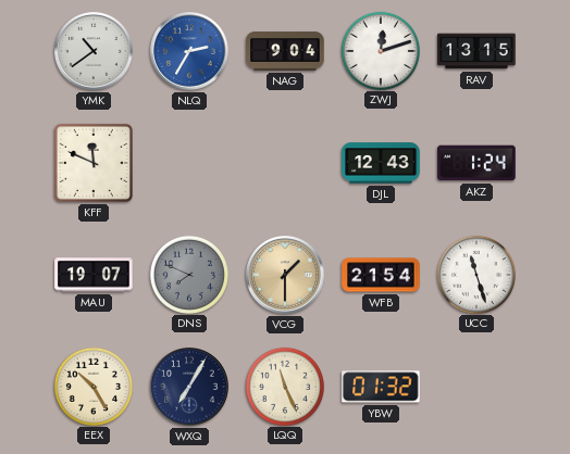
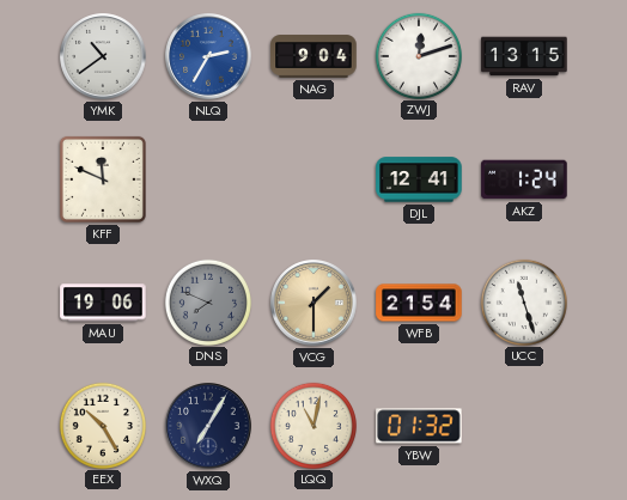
DJL: 12:43 -> 12:41
MAU: 19:07 -> 19:06
LQQ: 11:26 -> 11:02
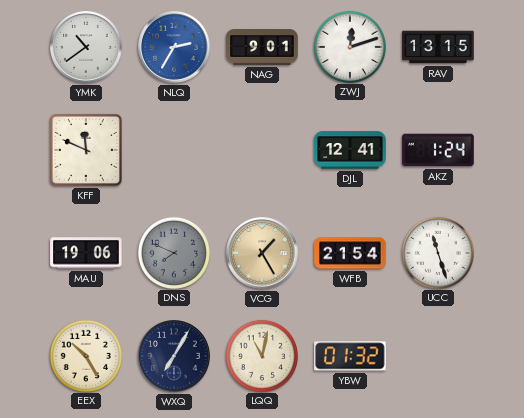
NAG: 9:04 -> 9:01
VCG: 1:30 -> 1:25
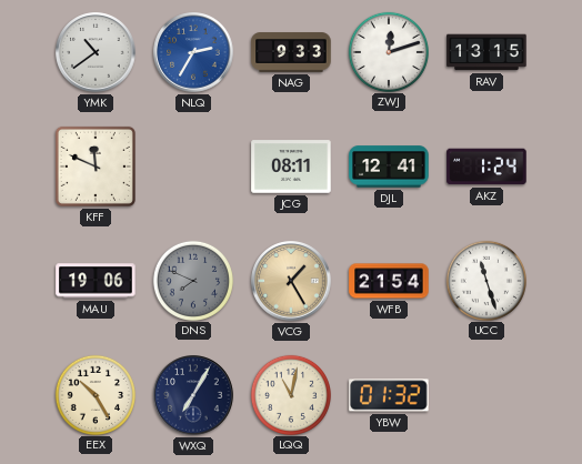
NAG: 9:01 -> 9:33
JCG: none -> 08:11
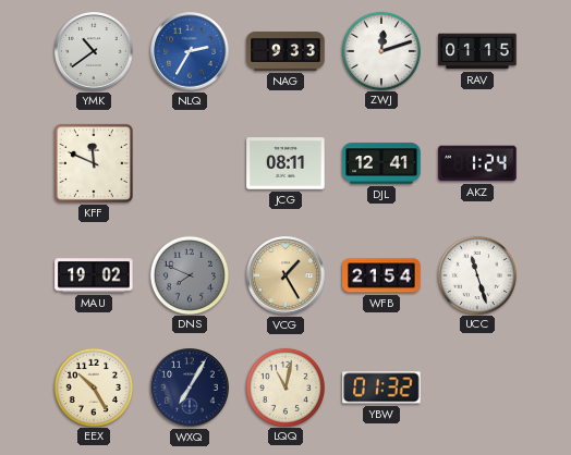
RAV: 13:15 -> 01:15
MAU: 19:06 -> 19:02
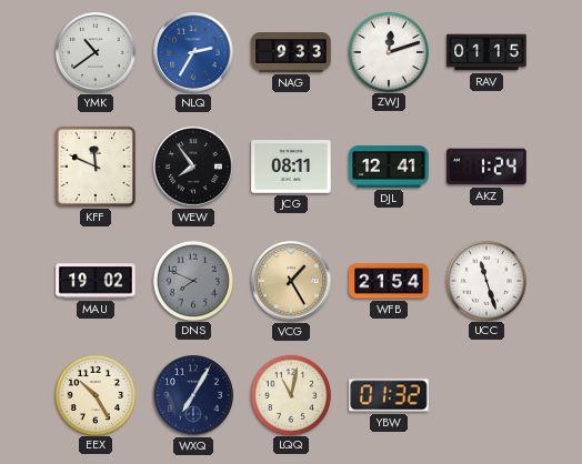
WEW: none -> 7:54
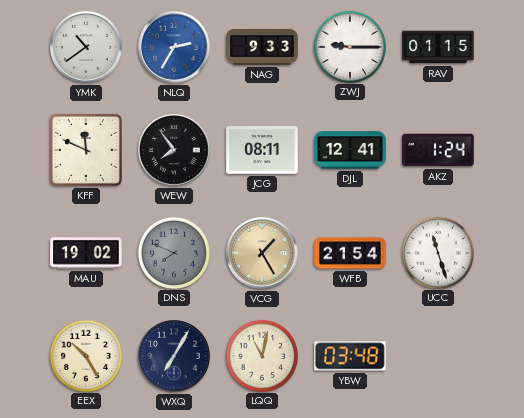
ZWJ: 12:12 -> 9:15
YBW: 01:32 -> 03:48
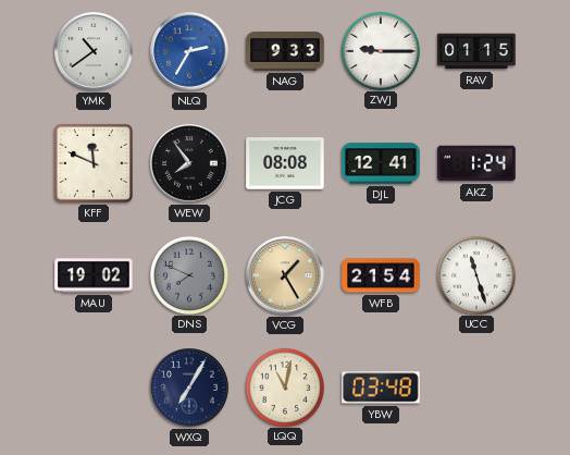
JCG: 08:11 -> 08:08
EEX: 10:25 -> none
